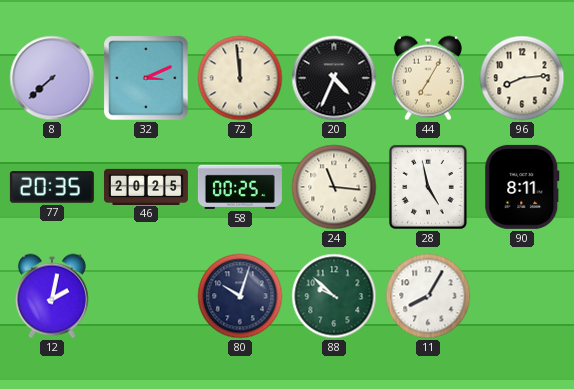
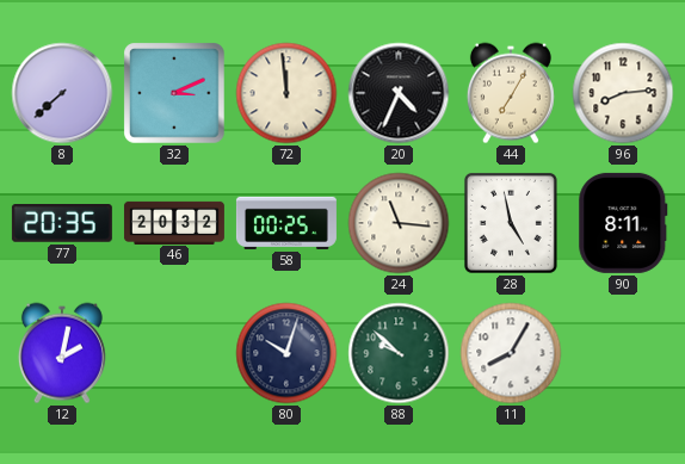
46: 20:25 -> 20:32
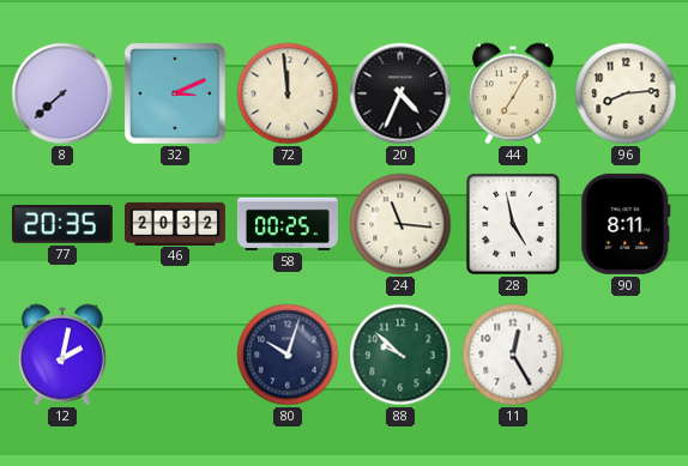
11: 8:05 -> 12:25
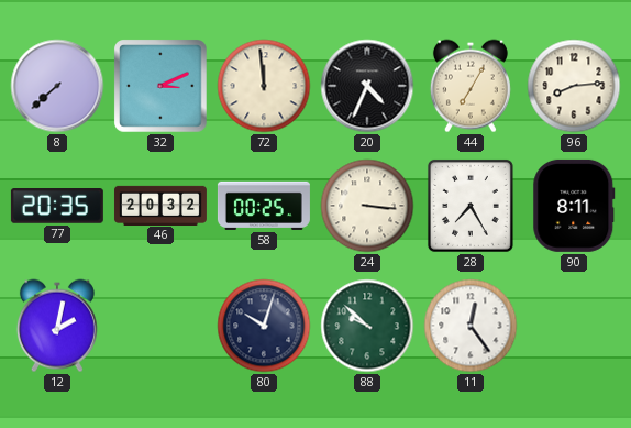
24: 11:16 -> 3:16
28: 4:58 -> 7:25
11: 12:25 -> 12:24
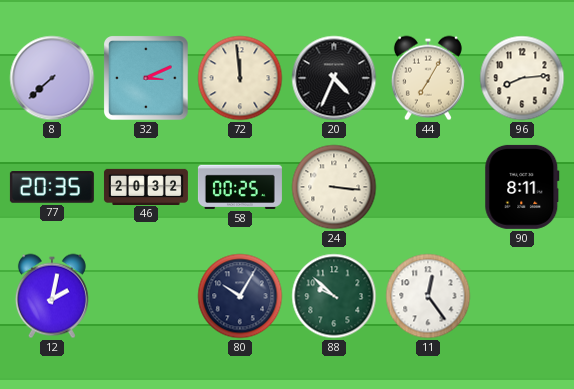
28: 7:25 -> none
80: 10:03 -> 10:05
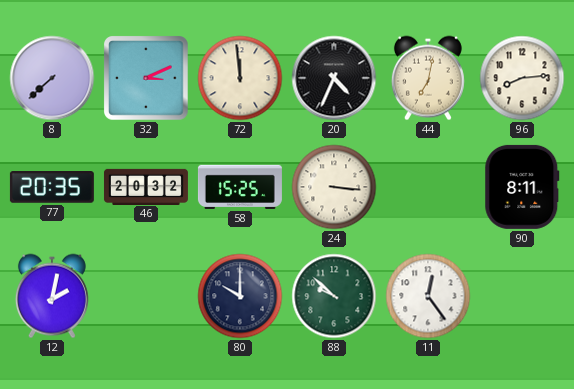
44: 7:05 -> 7:02
58: 00:25 -> 15:25
80: 10:05 -> 10:00
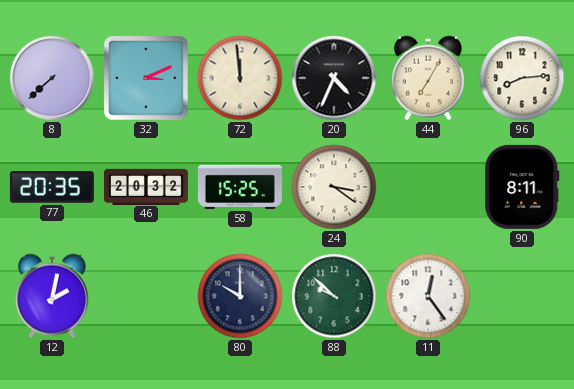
44: 7:02 -> 7:05
24: 3:16 -> 3:21
